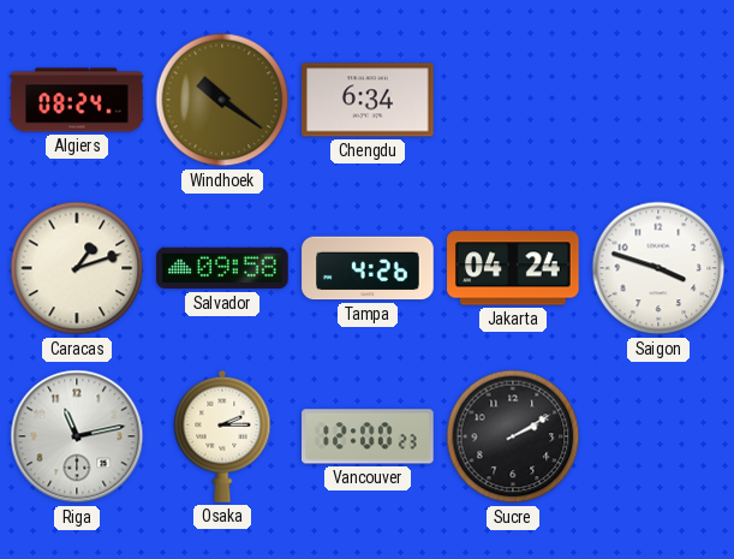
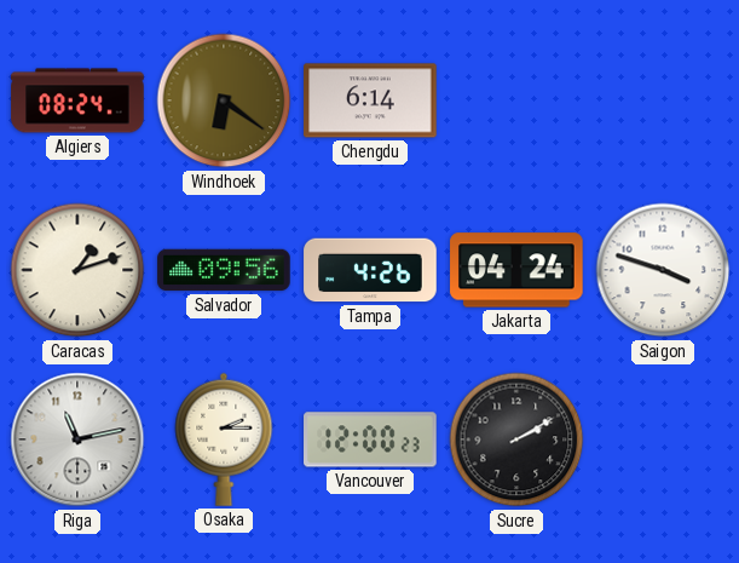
Windhoek: 10:21 -> 6:21
Chengdu: 6:34 -> 6:14
Salvador: 09:58 -> 09:56
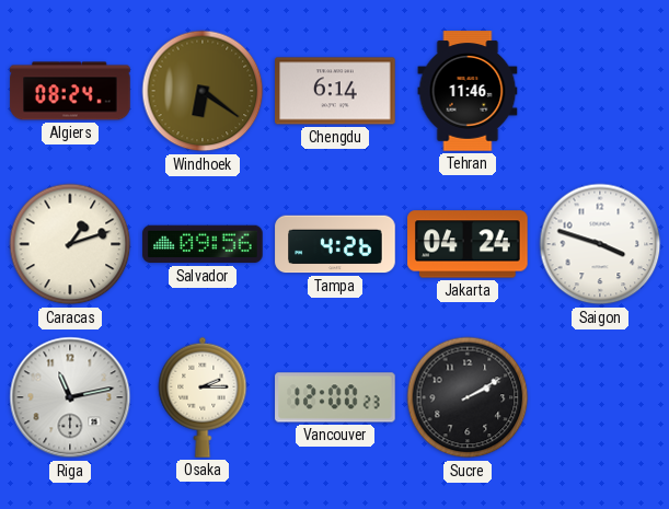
Tehran: none -> 11:46
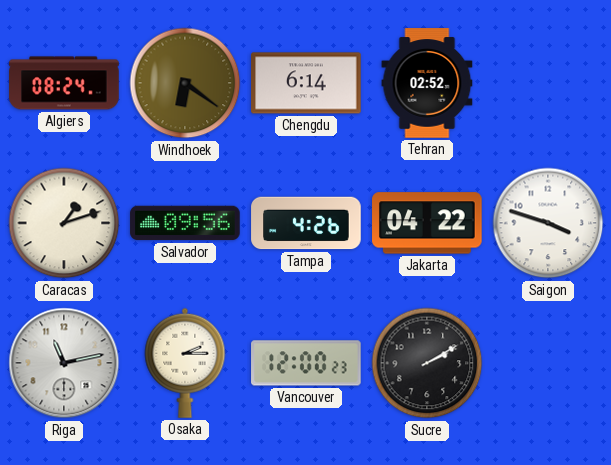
Tehran: 11:46 -> 02:52
Jakarta: 04:24 -> 04:22
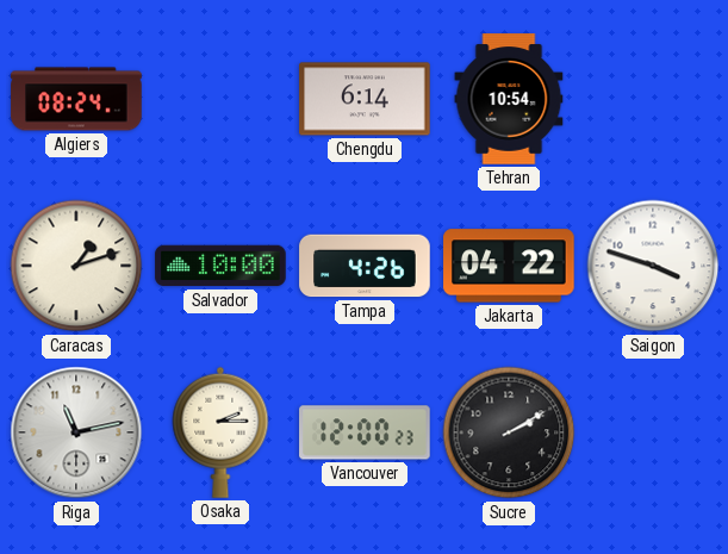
Windhoek: 6:21 -> none
Tehran: 02:52 -> 10:54
Salvador: 09:56 -> 10:00
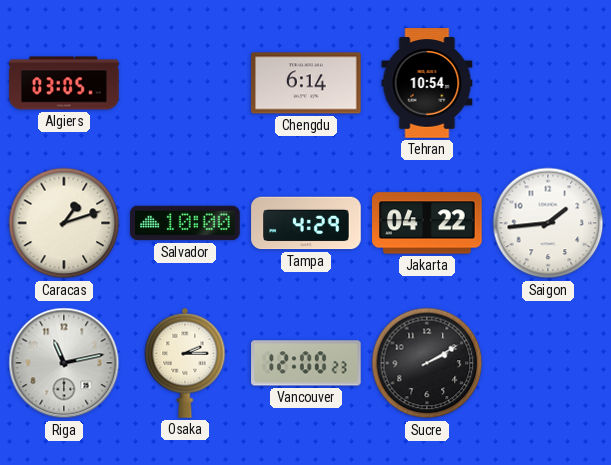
Algiers: 08:24 -> 03:05
Tampa: 4:26 -> 4:29
Saigon: 3:48 -> 1:44
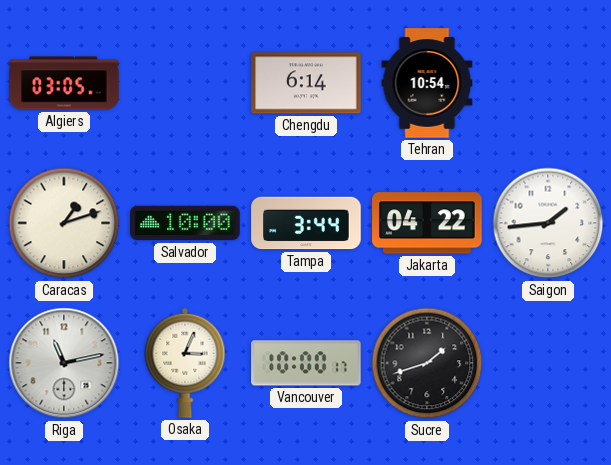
Tampa: 4:29 -> 3:44
Osaka: 2:15 -> 3:04
Vancouver: 12:00 -> 10:00
Sucre: 2:10 -> 1:42
